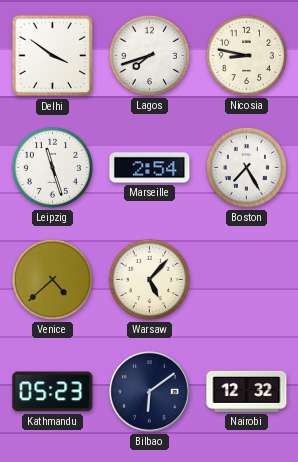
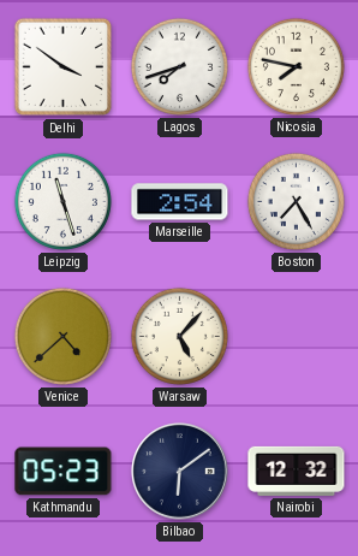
Nicosia: 8:47 -> 7:47
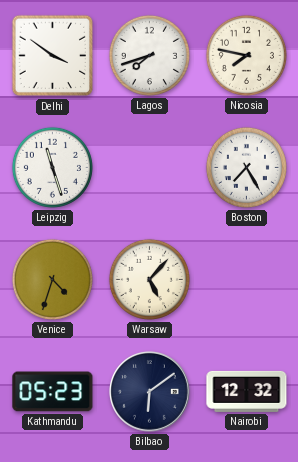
Marseille: 2:54 -> none
Venice: 4:38 -> 4:33
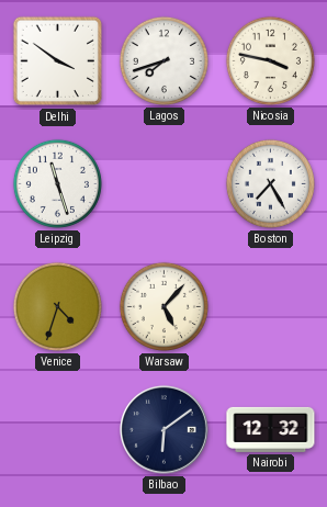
Nicosia: 7:47 -> 3:47
Kathmandu: 05:23 -> none
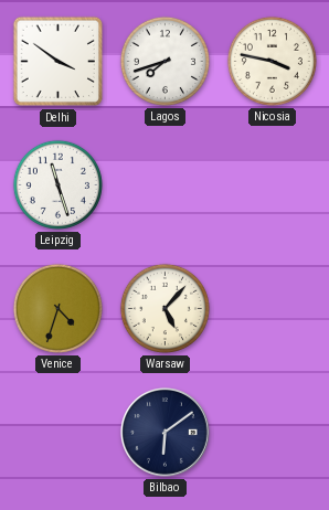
Boston: 7:25 -> none
Nairobi: 12:32 -> none
